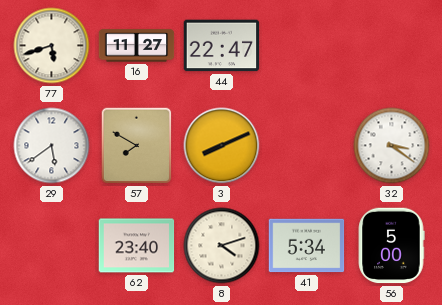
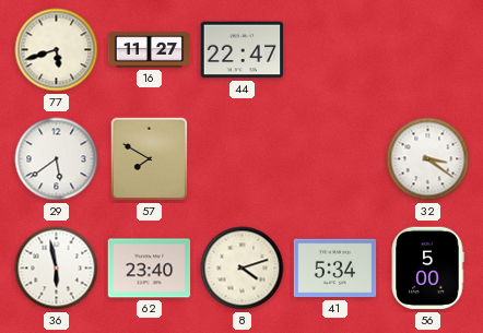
3: 8:11 -> none
36: none -> 5:58
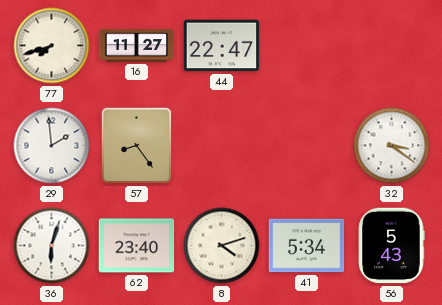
77: 5:42 -> 7:42
29: 5:39 -> 1:59
57: 7:50 -> 8:24
36: 5:58 -> 6:03
56: 5:00 -> 5:43
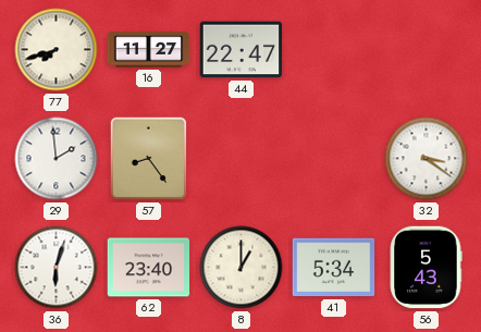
8: 4:12 -> 1:00
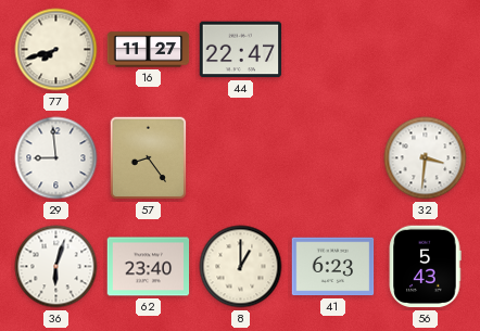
29: 1:59 -> 8:59
32: 3:21 -> 3:31
41: 5:34 -> 6:23
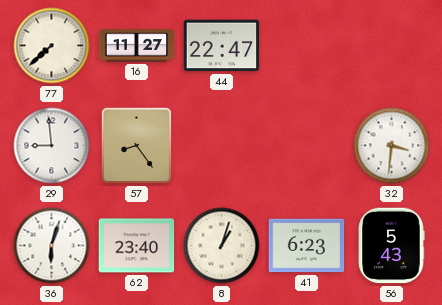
77: 7:42 -> 7:38
8: 1:00 -> 1:03
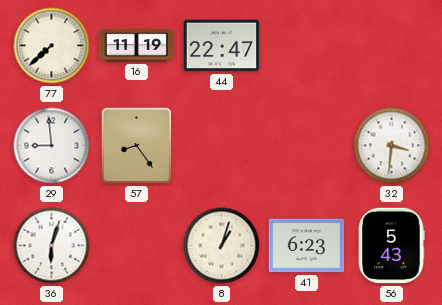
16: 11:27 -> 11:19
62: 23:40 -> none
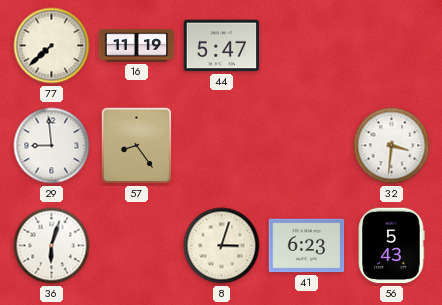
44: 22:47 -> 5:47
8: 1:03 -> 3:03
